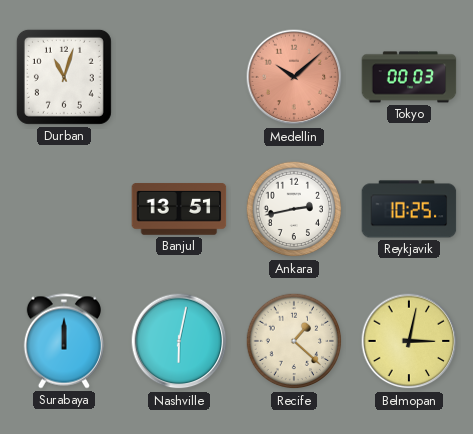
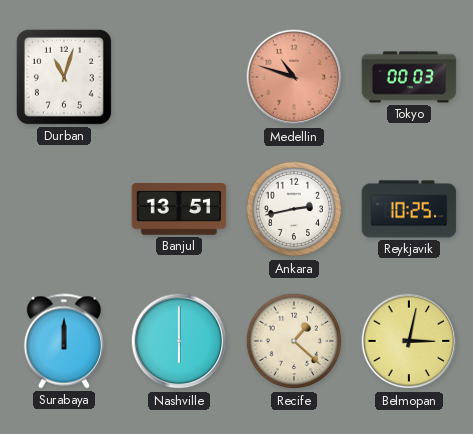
Medellin: 10:08 -> 10:48
Nashville: 6:02 -> 6:00
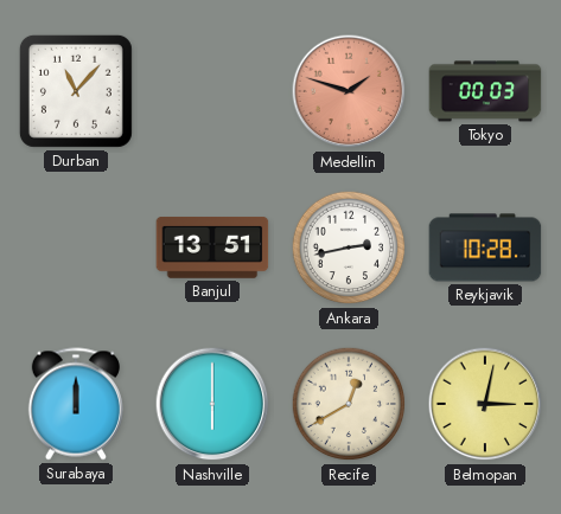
Durban: 11:03 -> 11:07
Medellin: 10:48 -> 1:48
Reykjavik: 10:25 -> 10:28
Recife: 1:22 -> 12:40
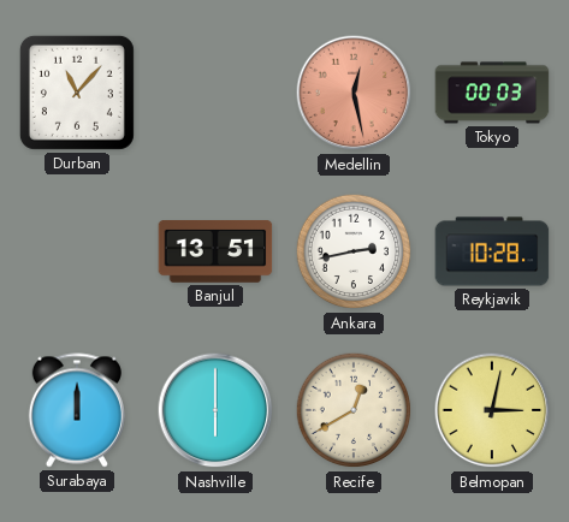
Medellin: 1:48 -> 12:28
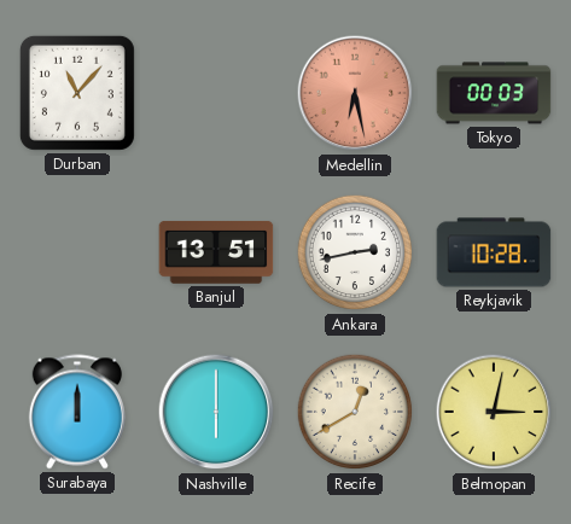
Medellin: 12:28 -> 6:28
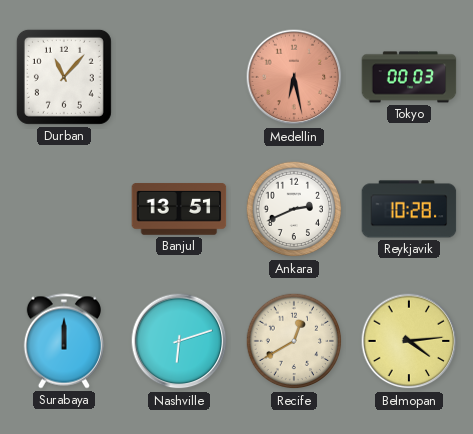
Ankara: 2:43 -> 2:41
Nashville: 6:00 -> 6:12
Belmopan: 3:02 -> 4:14
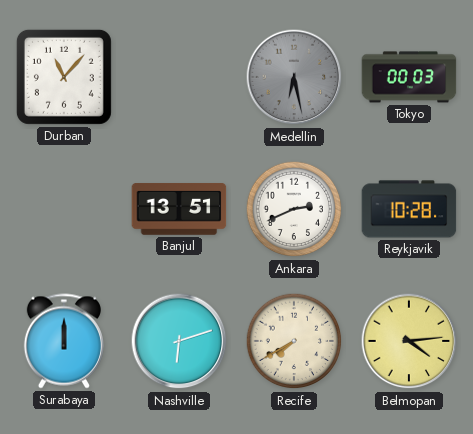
Medellin dial: salmon -> grey
Recife: 12:40 -> 7:40
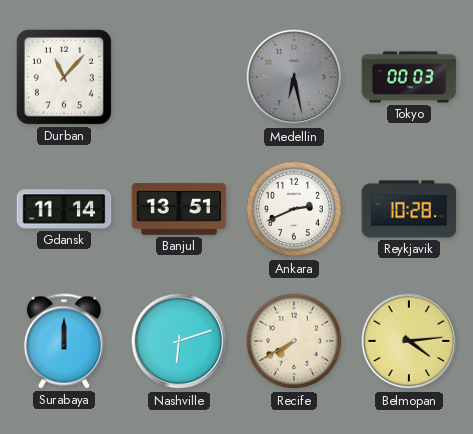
Gdansk: none -> 11:14
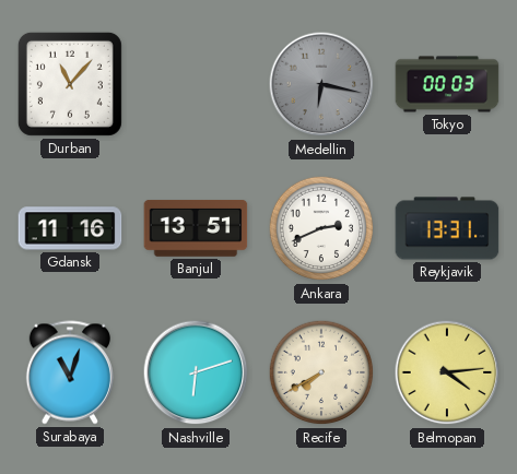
Medellin: 6:28 -> 6:17
Gdansk: 11:14 -> 11:16
Reykjavik: 10:28 -> 13:31
Surabaya: 12:00 -> 11:03
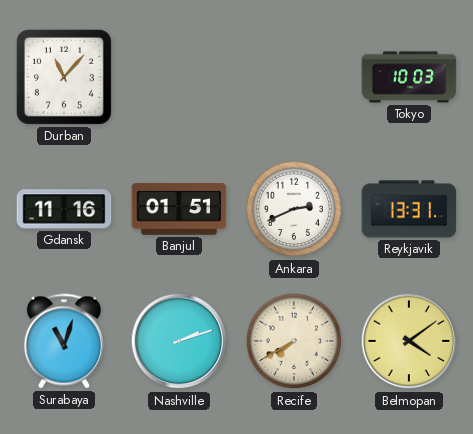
Medellin: 6:17 -> none
Tokyo: 00:03 -> 10:03
Banjul: 13:51 -> 01:51
Nashville: 6:12 -> 2:12
Belmopan: 4:14 -> 4:09
